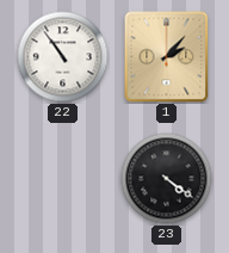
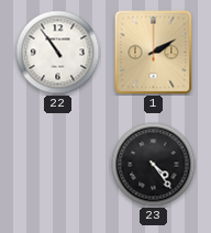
1: 2:07 -> 2:10
23: 4:21 -> 4:24
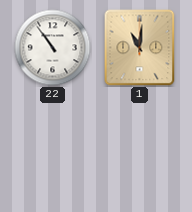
1: 2:10 -> 11:01
23: 4:24 -> none
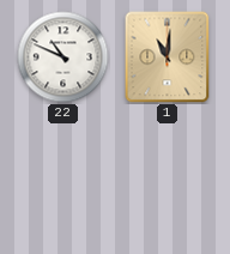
22: 10:54 -> 10:49
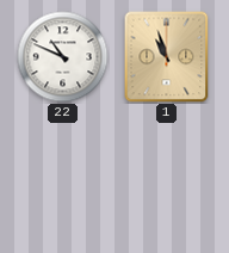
1: 11:01 -> 10:57
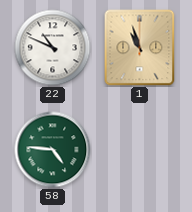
58: none -> 4:46
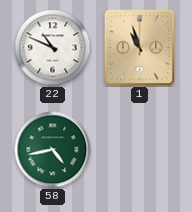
58: 4:46 -> 4:43
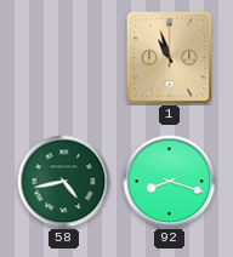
22: 10:49 -> none
92: none -> 8:18
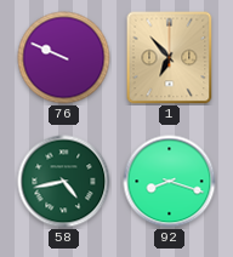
76: none -> 9:49
1: 10:57 -> 6:53
